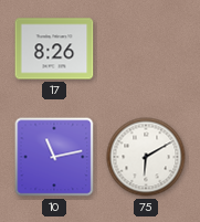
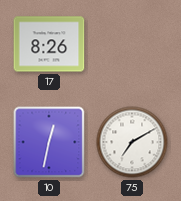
10: 11:13 -> 12:32
75: 6:10 -> 7:10
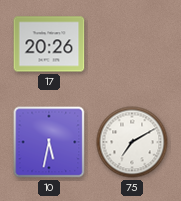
17: 8:26 -> 20:26
10: 12:32 -> 5:32
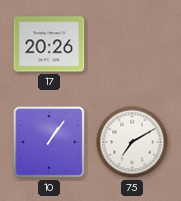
10: 5:32 -> 1:06
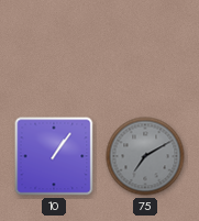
17: 20:26 -> none
75 dial: white -> grey
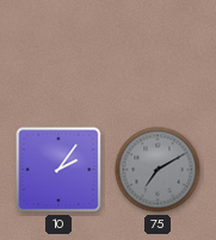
10: 1:06 -> 2:06
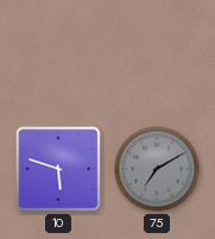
10: 2:06 -> 5:48
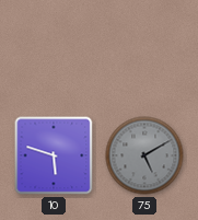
75: 7:10 -> 5:10
